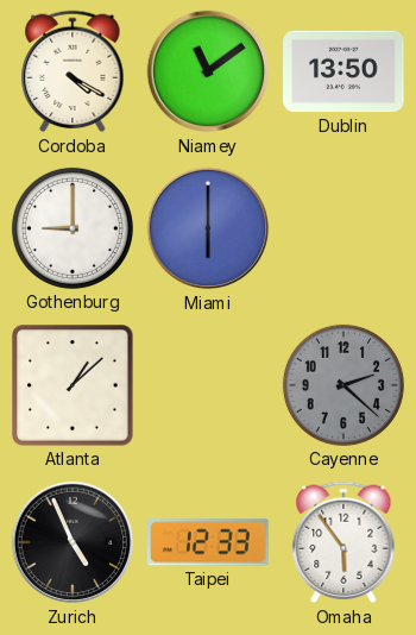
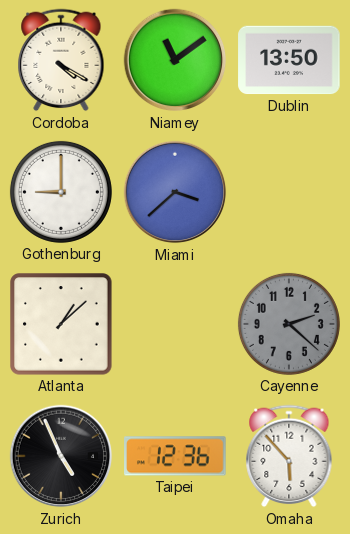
Miami: 6:00 -> 3:38
Taipei: 12:33 -> 12:36
Omaha: 5:54 -> 5:53
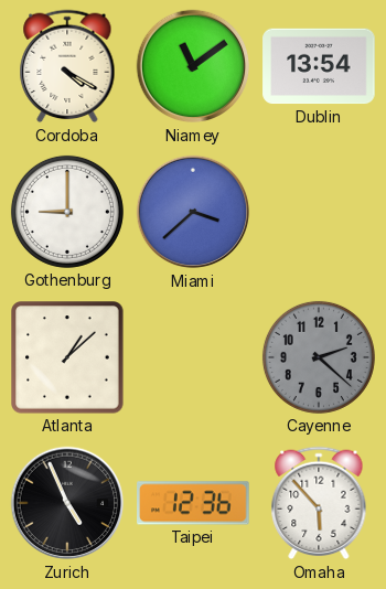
Dublin: 13:50 -> 13:54
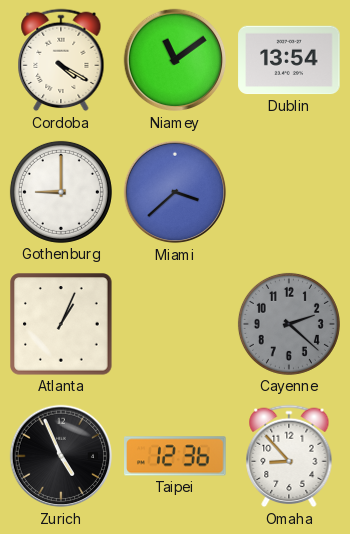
Atlanta: 1:08 -> 1:04
Omaha: 5:53 -> 8:53
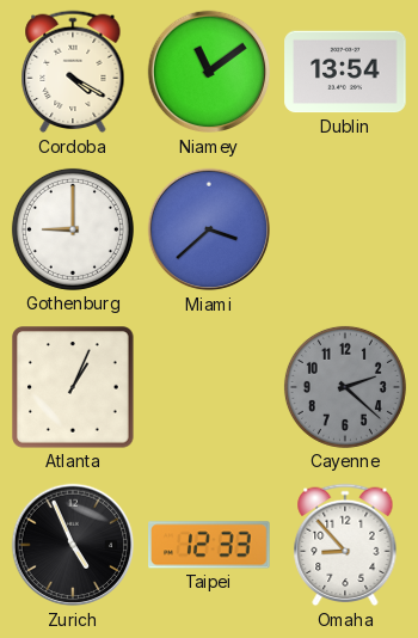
Taipei: 12:36 -> 12:33
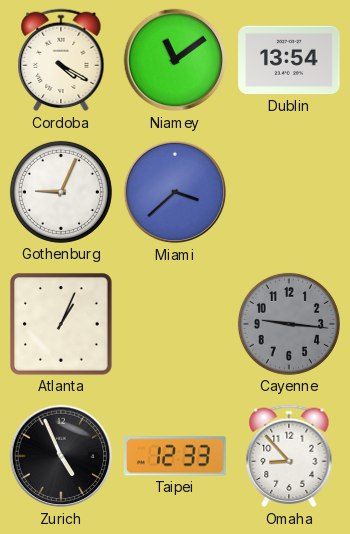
Gothenburg: 9:00 -> 9:04
Cayenne: 2:22 -> 9:16
